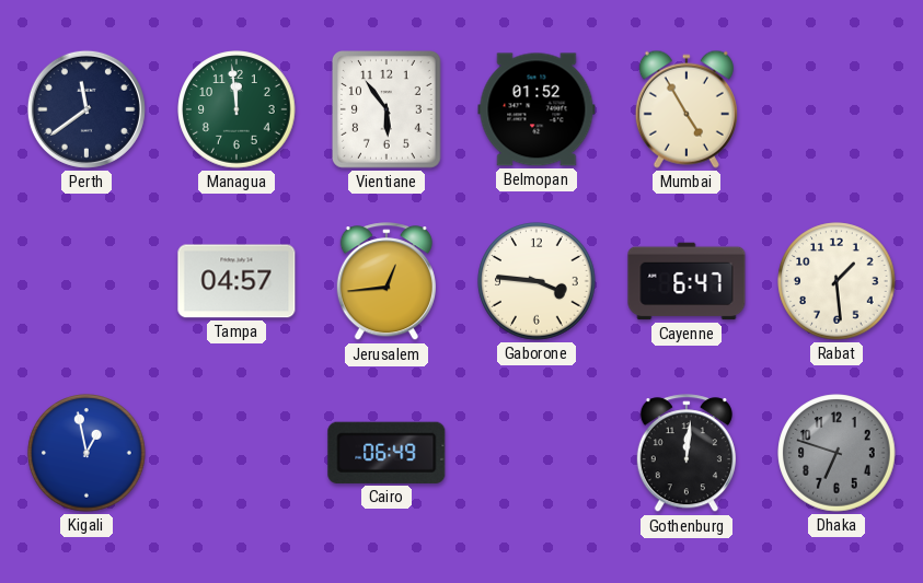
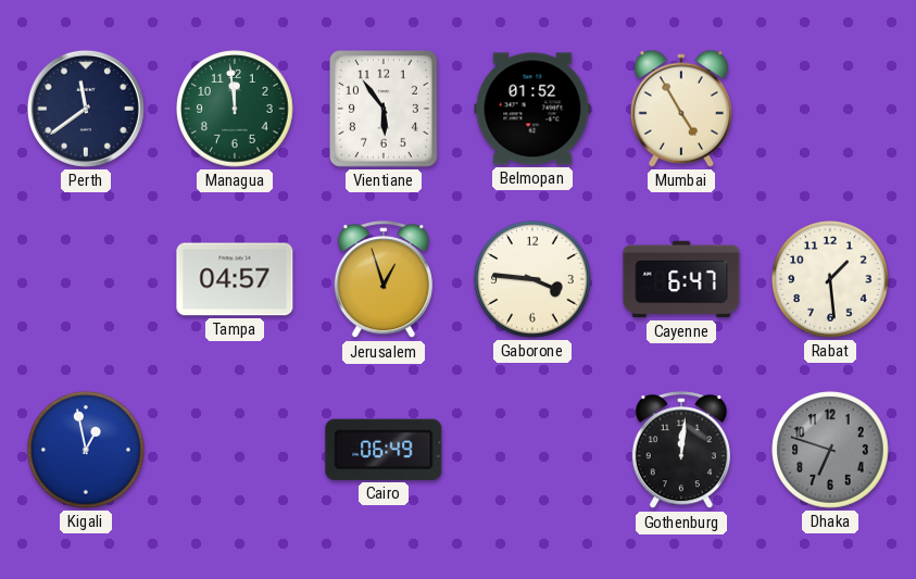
Jerusalem: 12:44 -> 12:57
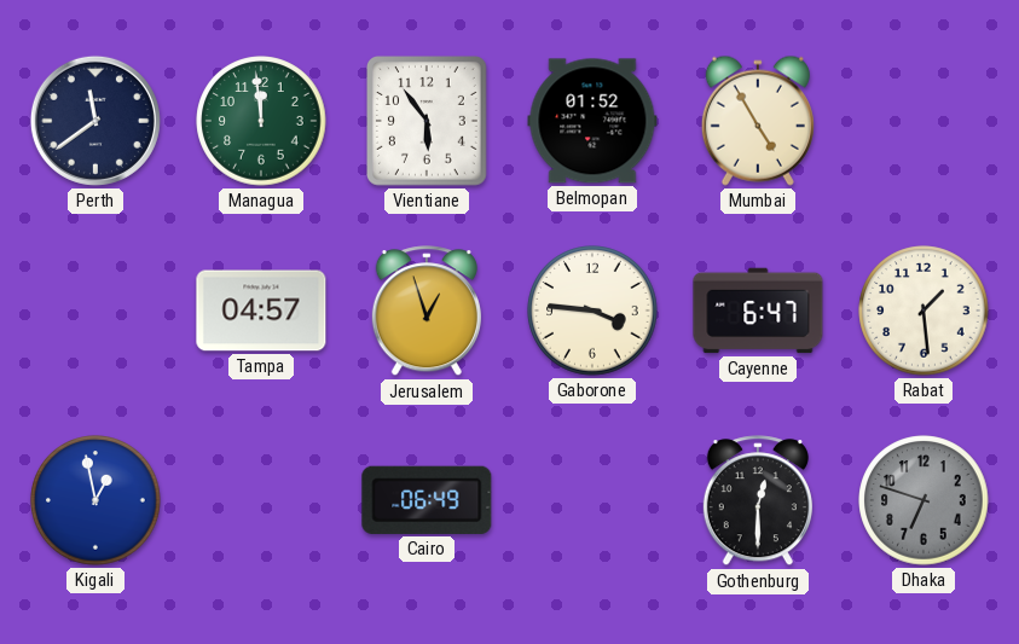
Gothenburg: 12:01 -> 12:30
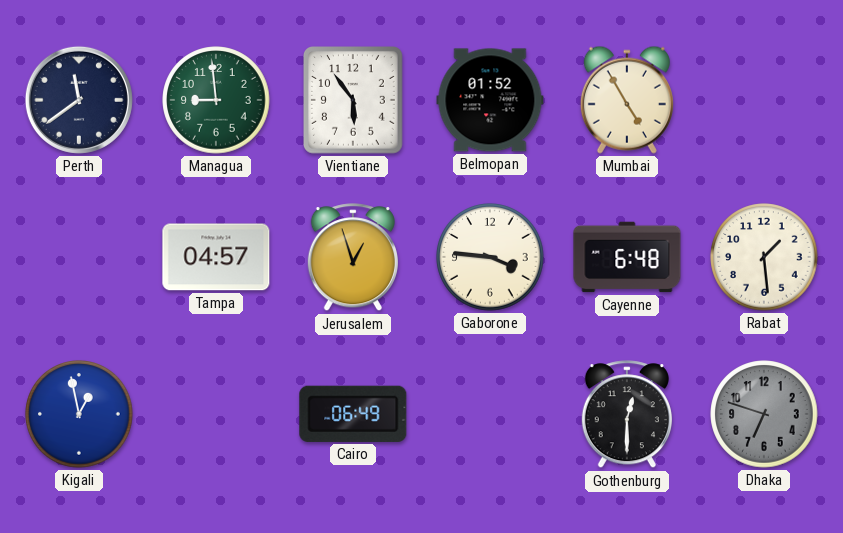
Managua: 11:59 -> 8:59
Cayenne: 6:47 -> 6:48
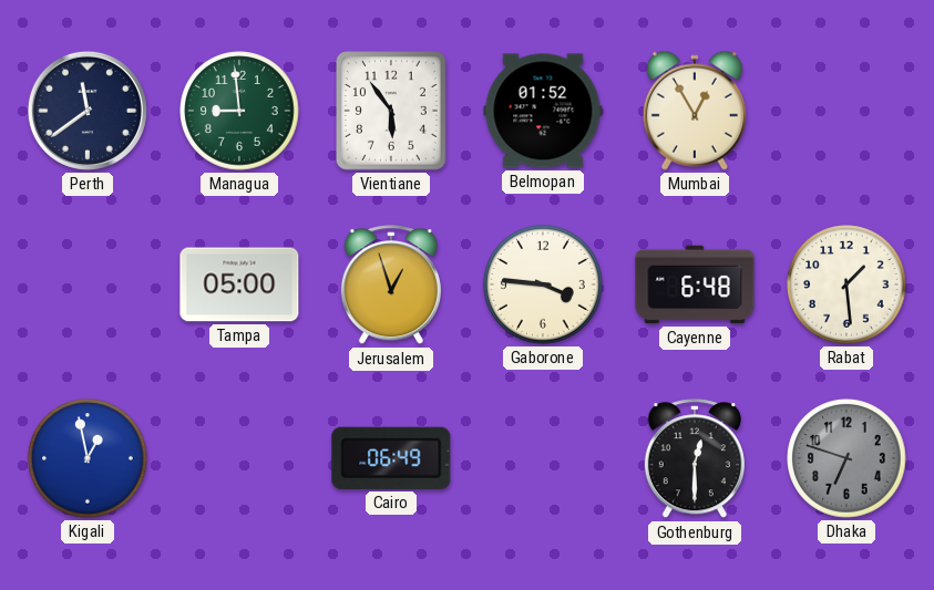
Mumbai: 4:55 -> 12:55
Tampa: 04:57 -> 05:00
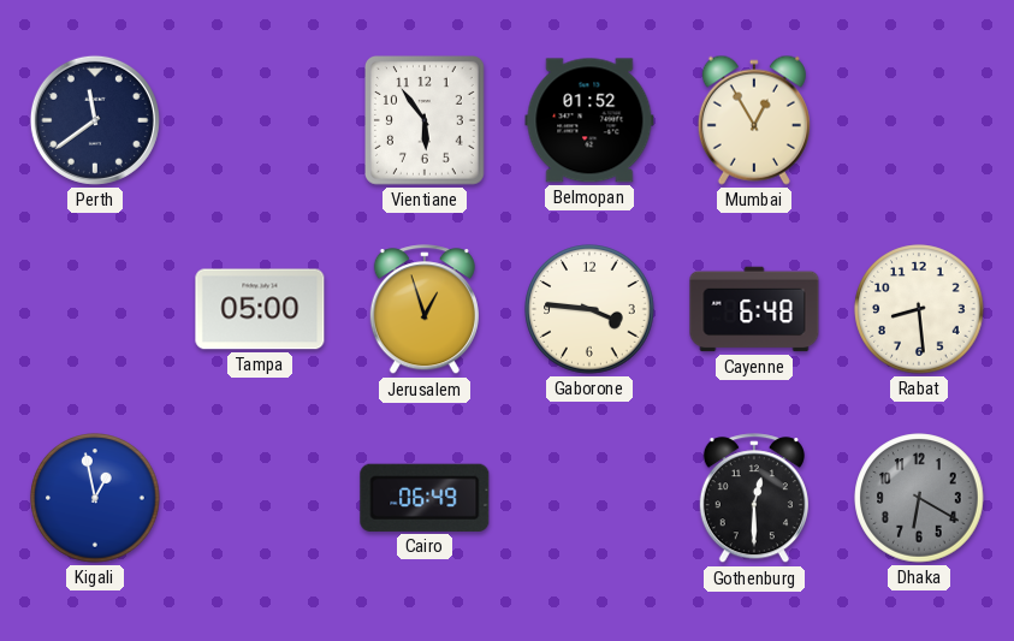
Managua: 8:59 -> none
Rabat: 1:29 -> 8:29
Dhaka: 6:48 -> 6:20
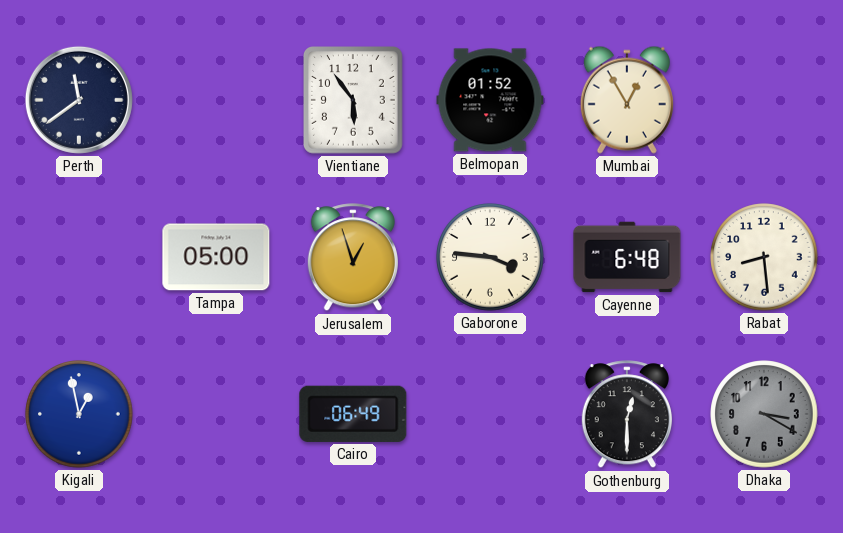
Dhaka: 6:20 -> 3:20
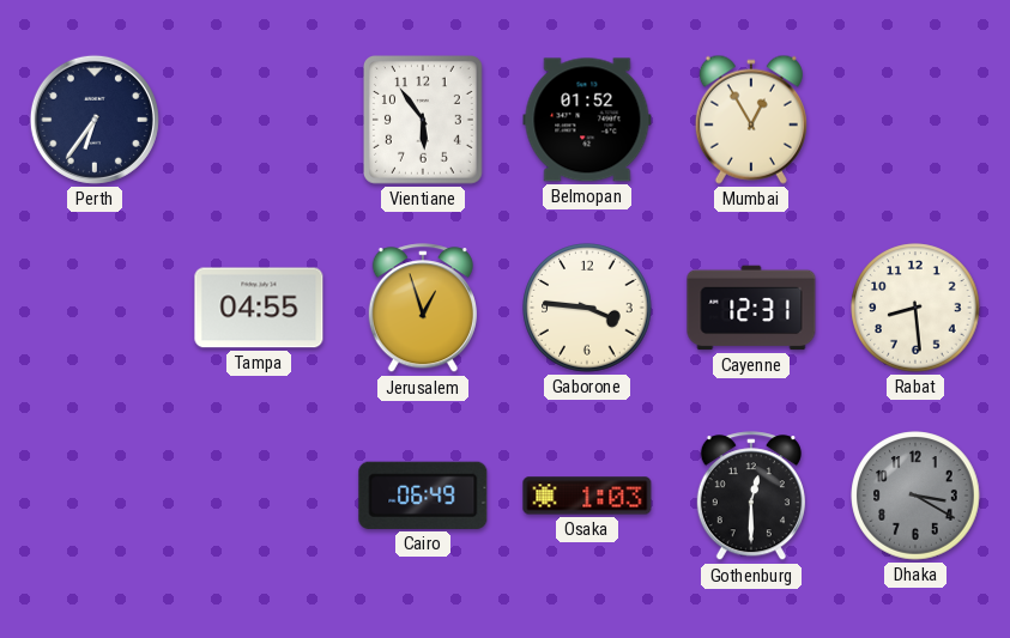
Perth: 11:39 -> 6:36
Tampa: 05:00 -> 04:55
Cayenne: 6:48 -> 12:31
Kigali: 12:58 -> none
Osaka: none -> 1:03
